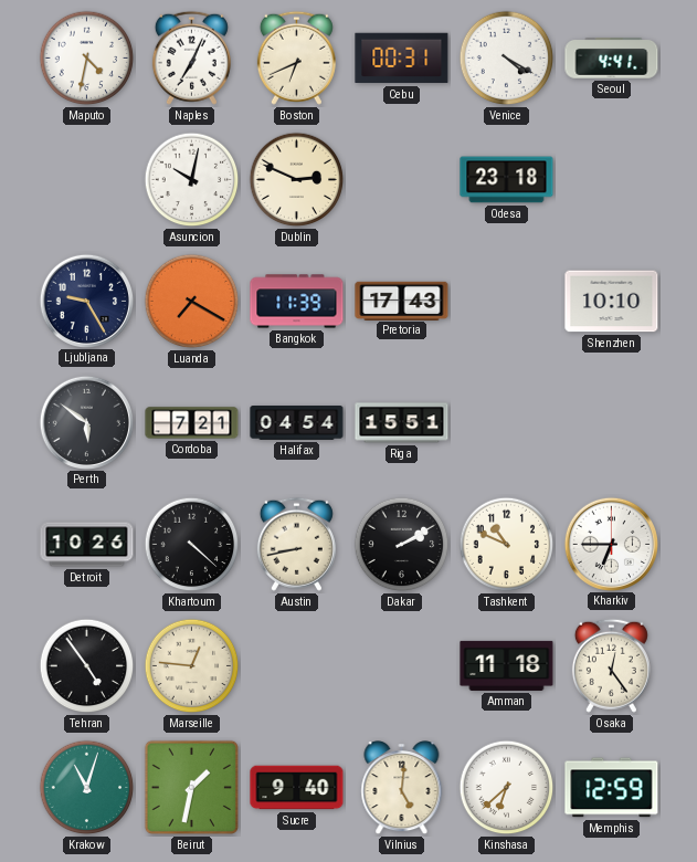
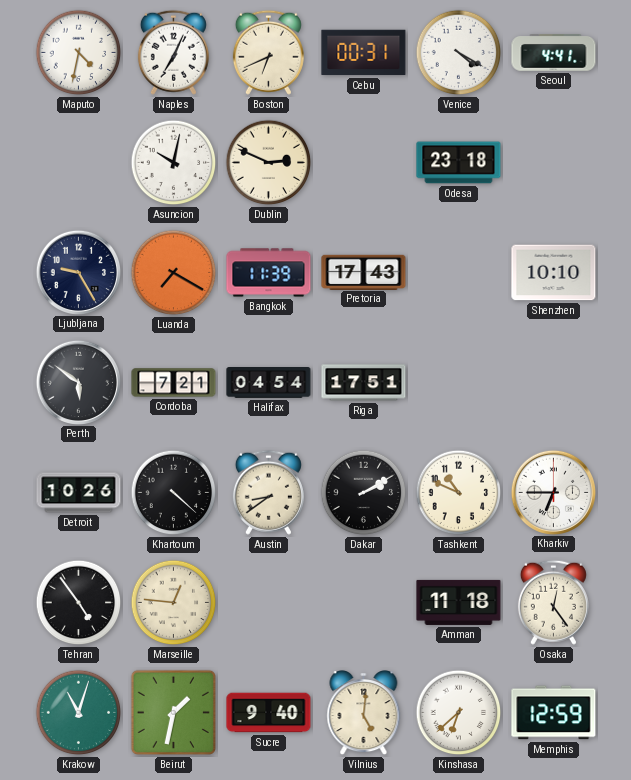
Riga: 15:51 -> 17:51
Austin: 8:43 -> 8:39
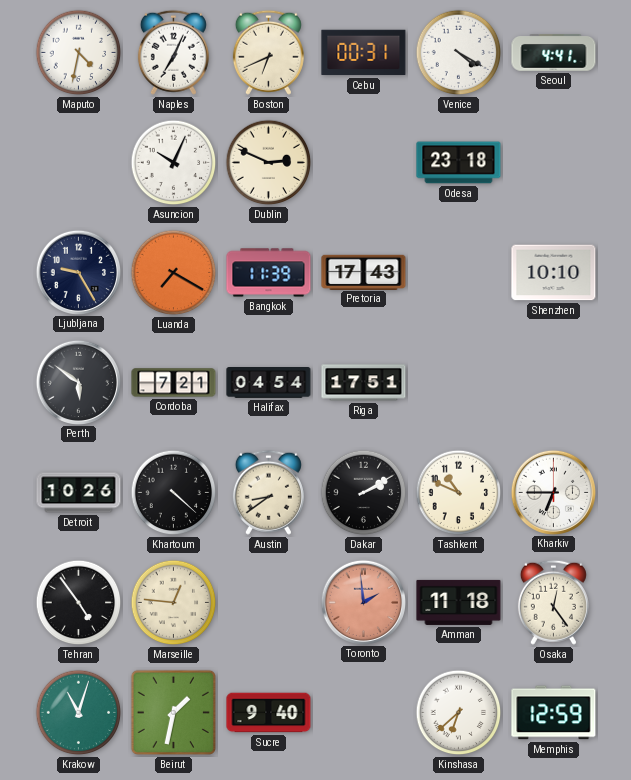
Asuncion: 10:02 -> 10:04
Toronto: none -> 1:59
Vilnius: 5:01 -> none
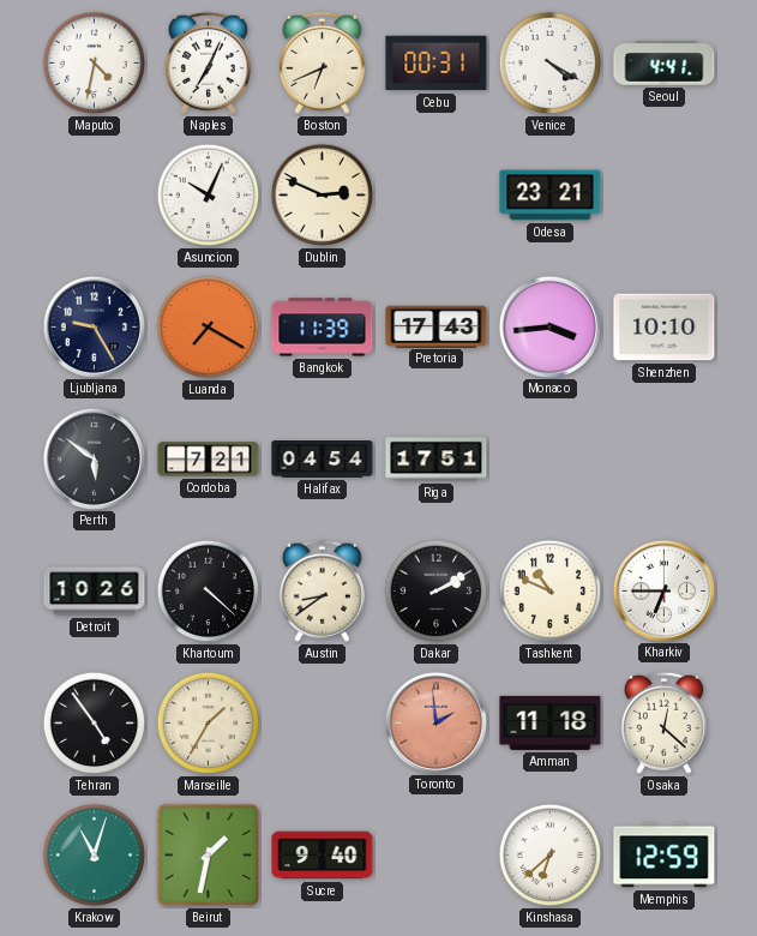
Odesa: 23:18 -> 23:21
Monaco: none -> 3:44
Marseille: 12:46 -> 1:35
Osaka: 12:24 -> 12:22
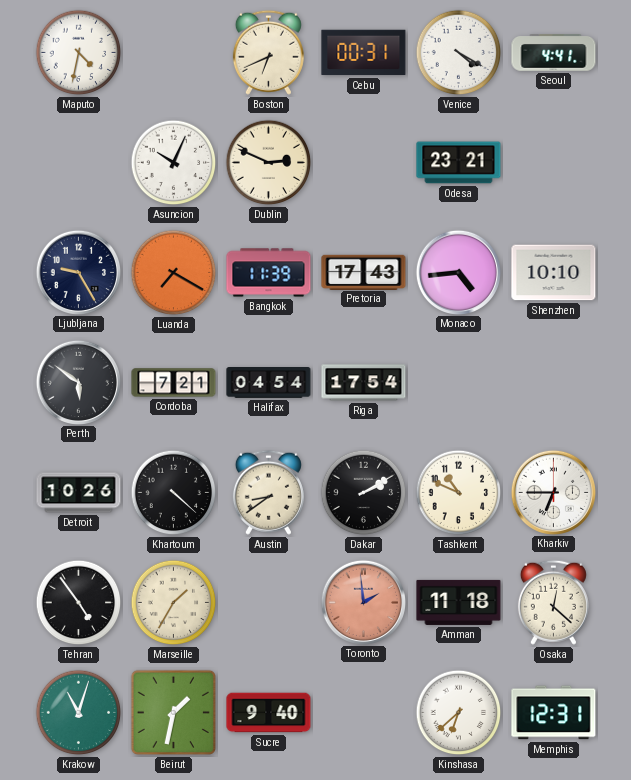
Naples: 7:04 -> none
Monaco: 3:44 -> 4:44
Riga: 17:51 -> 17:54
Memphis: 12:59 -> 12:31
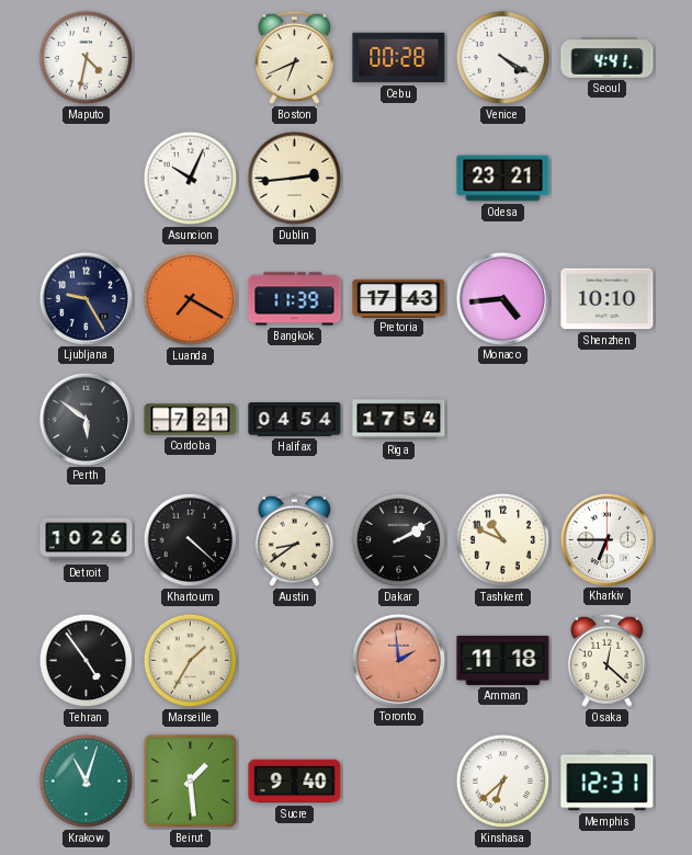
Cebu: 00:31 -> 00:28
Dublin: 2:49 -> 2:44
Beirut: 1:32 -> 1:29
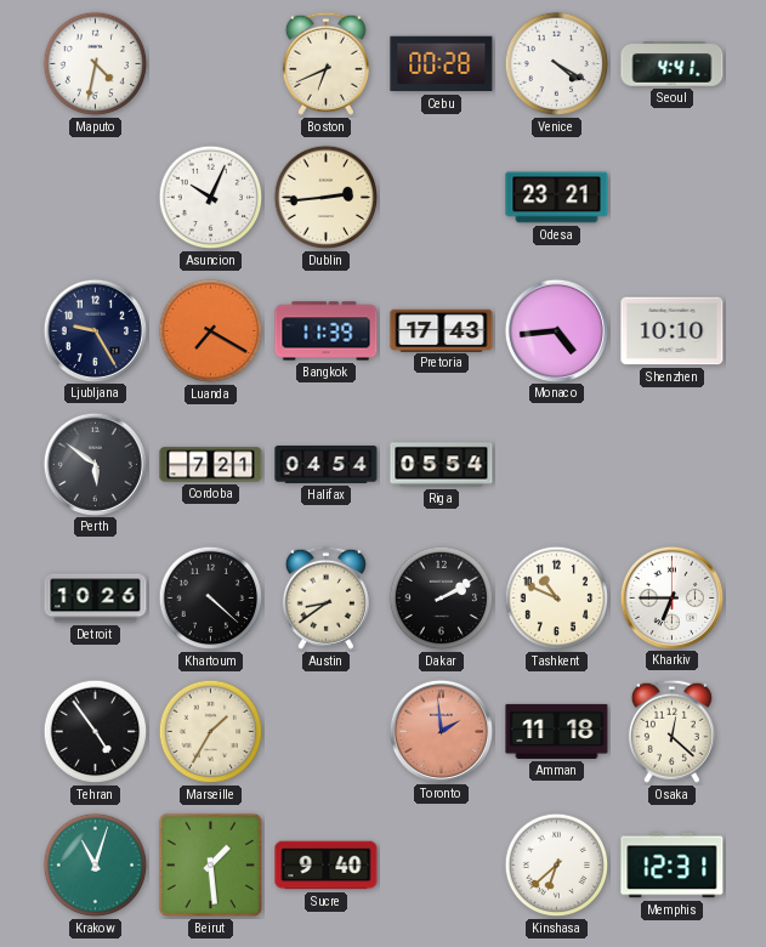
Riga: 17:54 -> 05:54
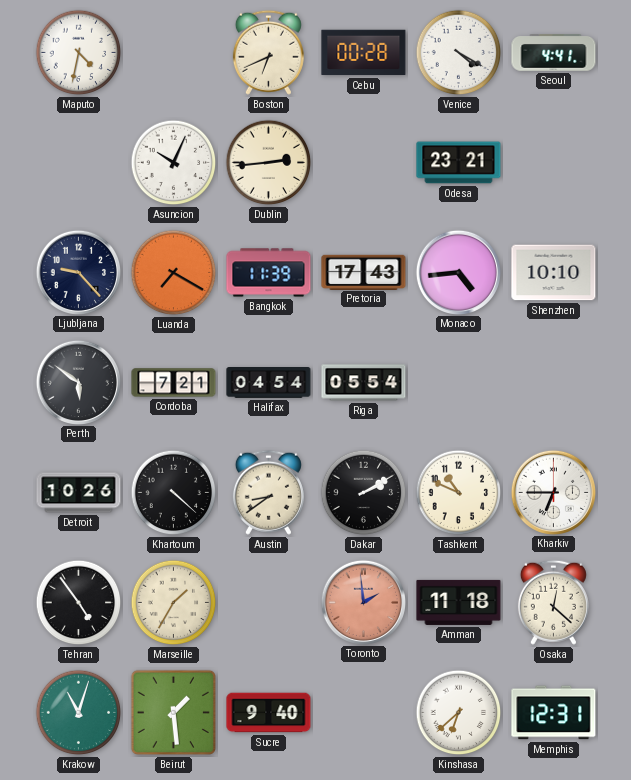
Ljubljana: 9:25 -> 9:23
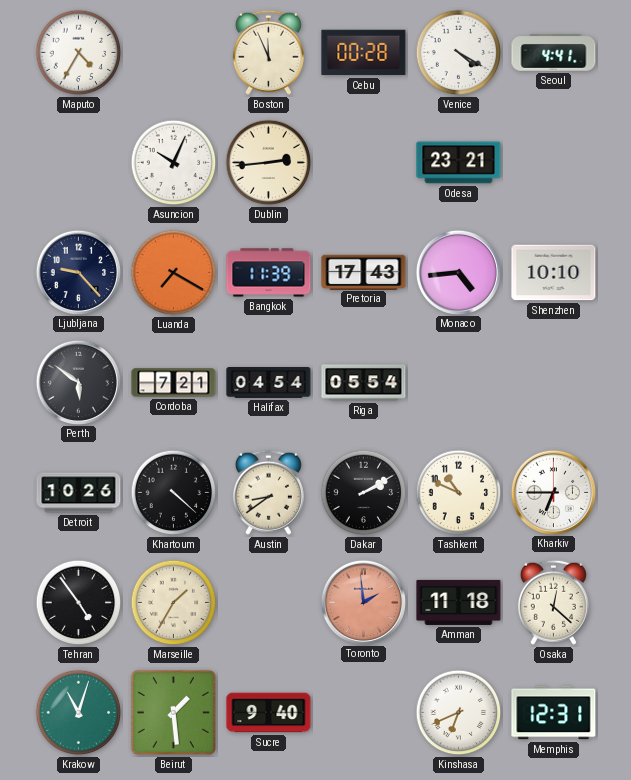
Maputo: 4:32 -> 4:35
Boston: 6:41 -> 11:56
Kinshasa: 6:38 -> 6:41
